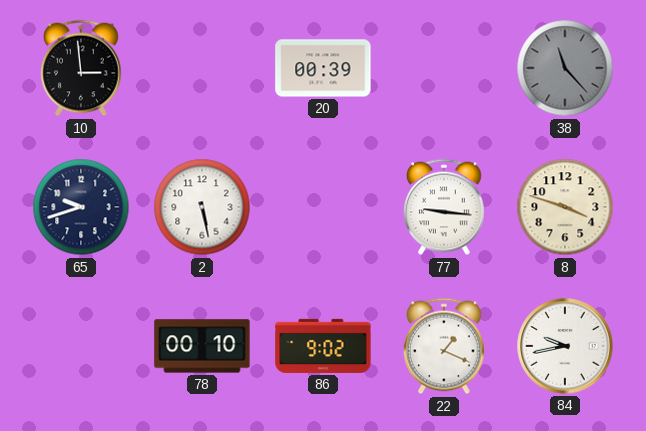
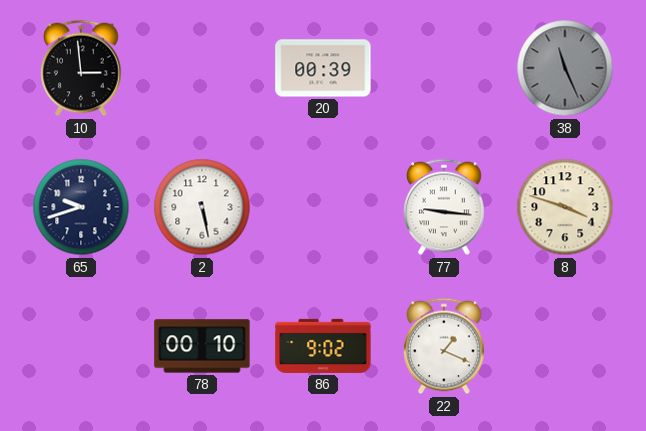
38: 11:23 -> 11:26
84: 9:43 -> none
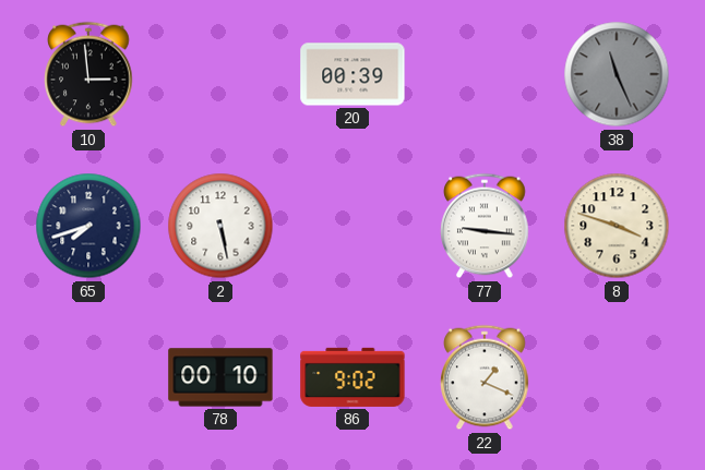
65: 9:42 -> 7:42
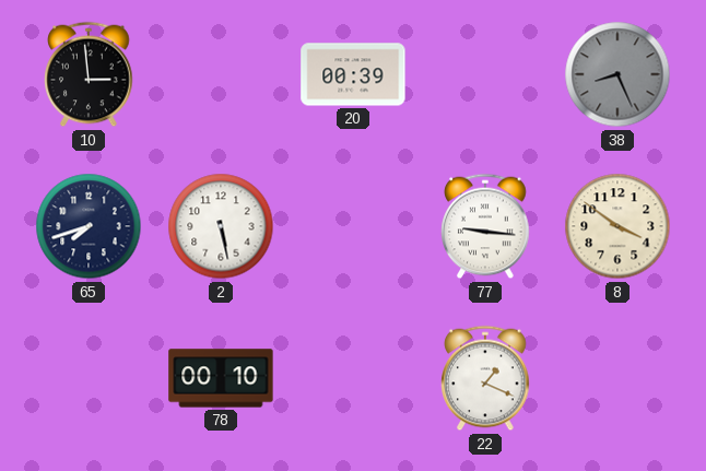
38: 11:26 -> 8:26
8: 3:48 -> 3:51
86: 9:02 -> none
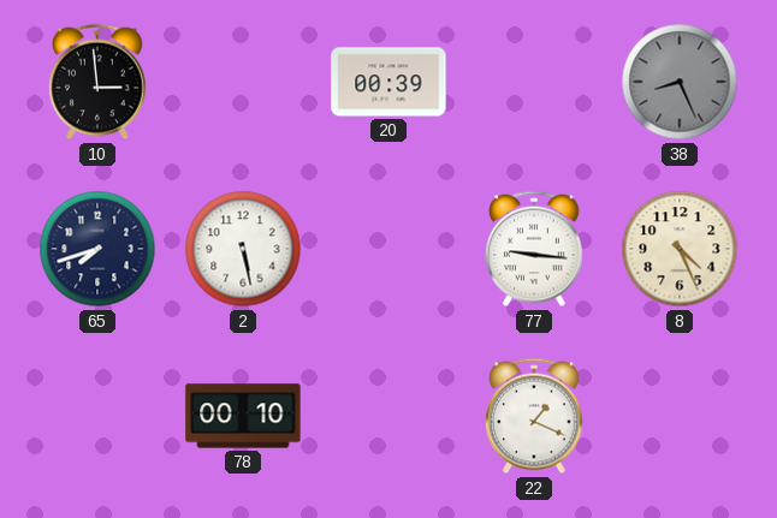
8: 3:51 -> 4:26
